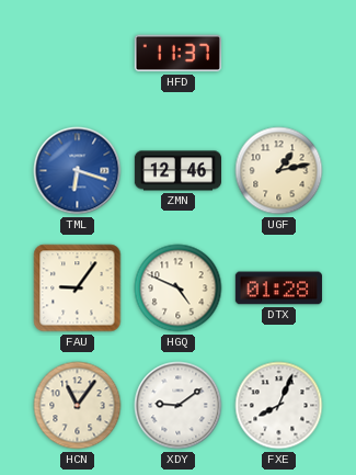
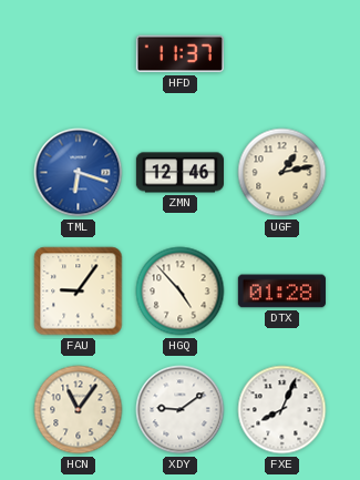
HGQ: 4:49 -> 4:53
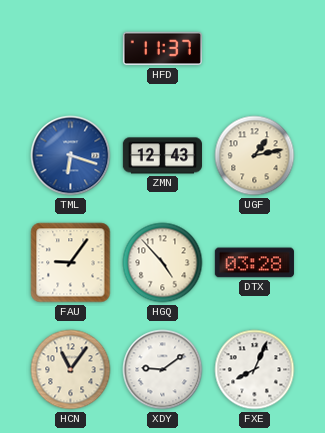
ZMN: 12:46 -> 12:43
DTX: 01:28 -> 03:28
